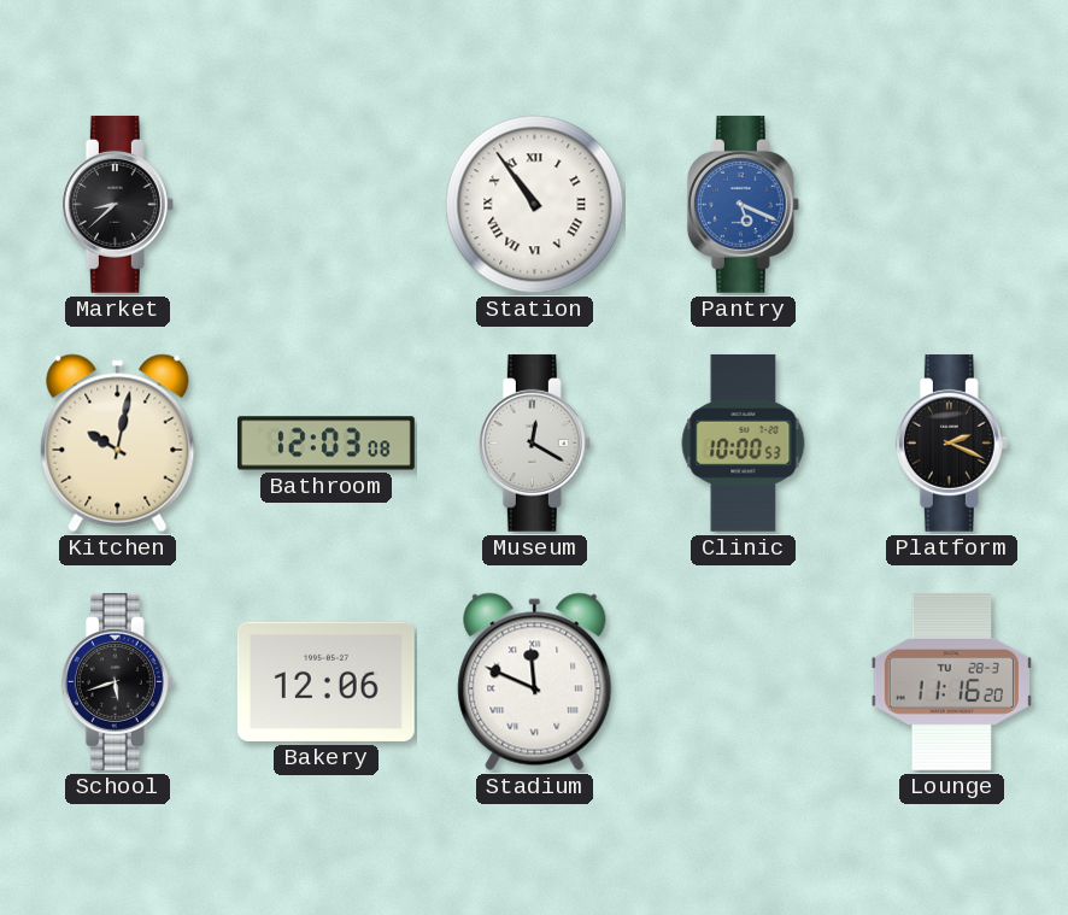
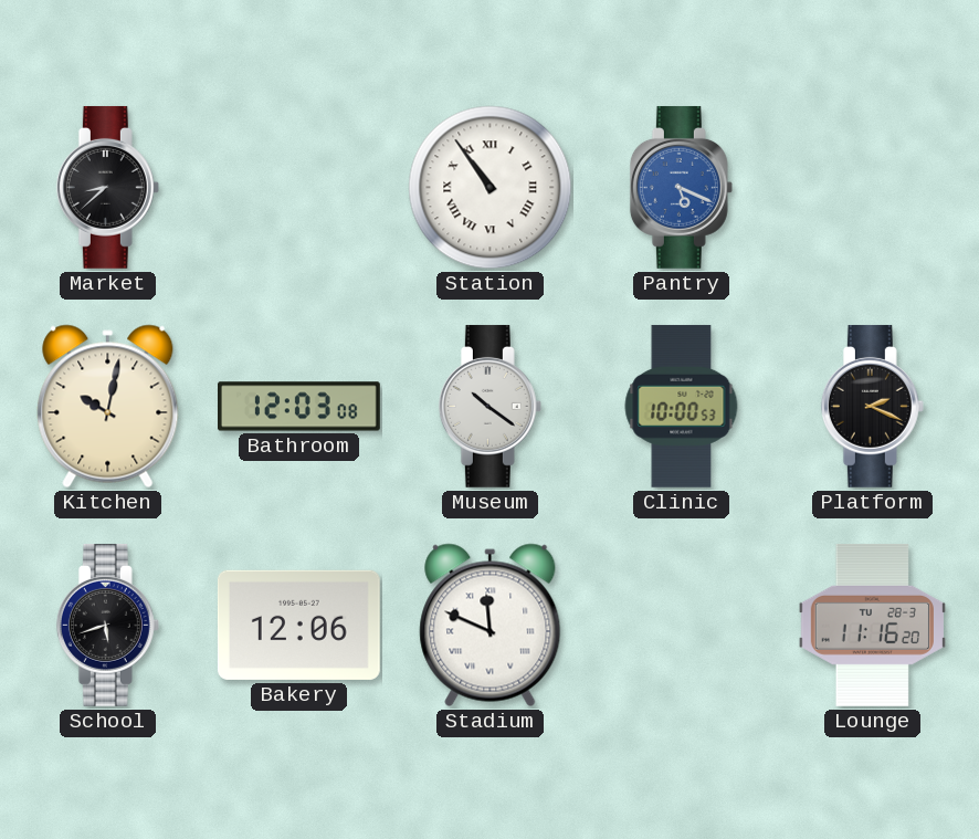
Museum: 12:20 -> 10:21
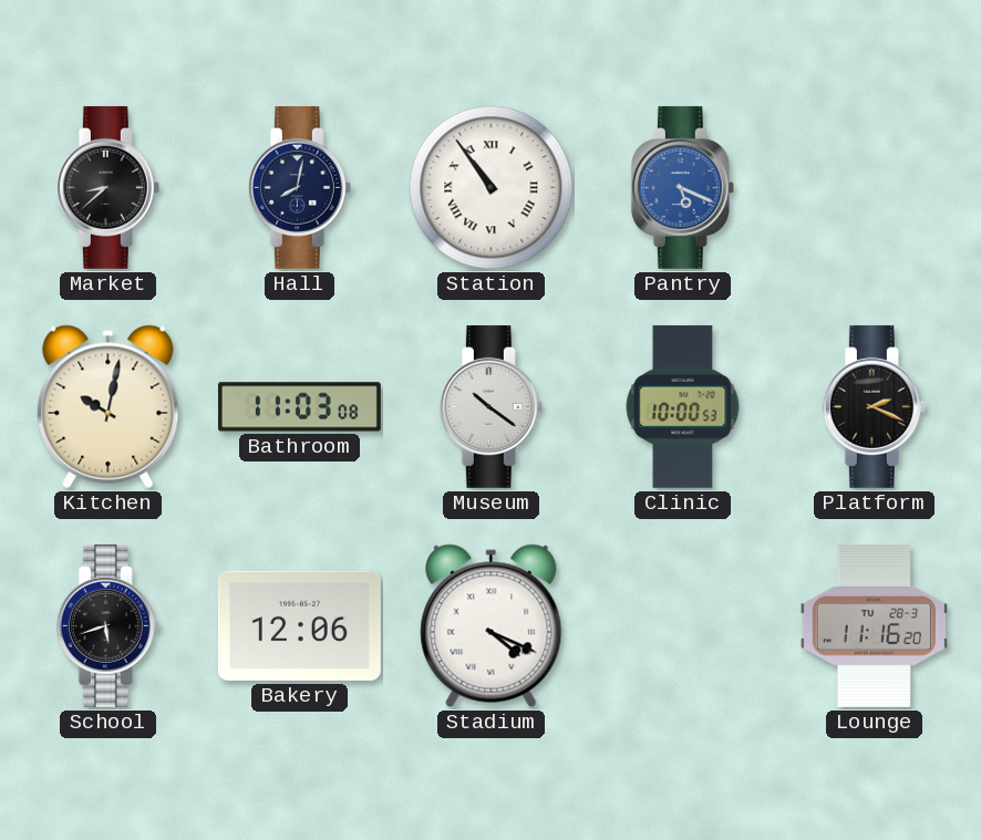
Hall: none -> 8:02
Bathroom: 12:03 -> 11:03
Stadium: 11:49 -> 4:19
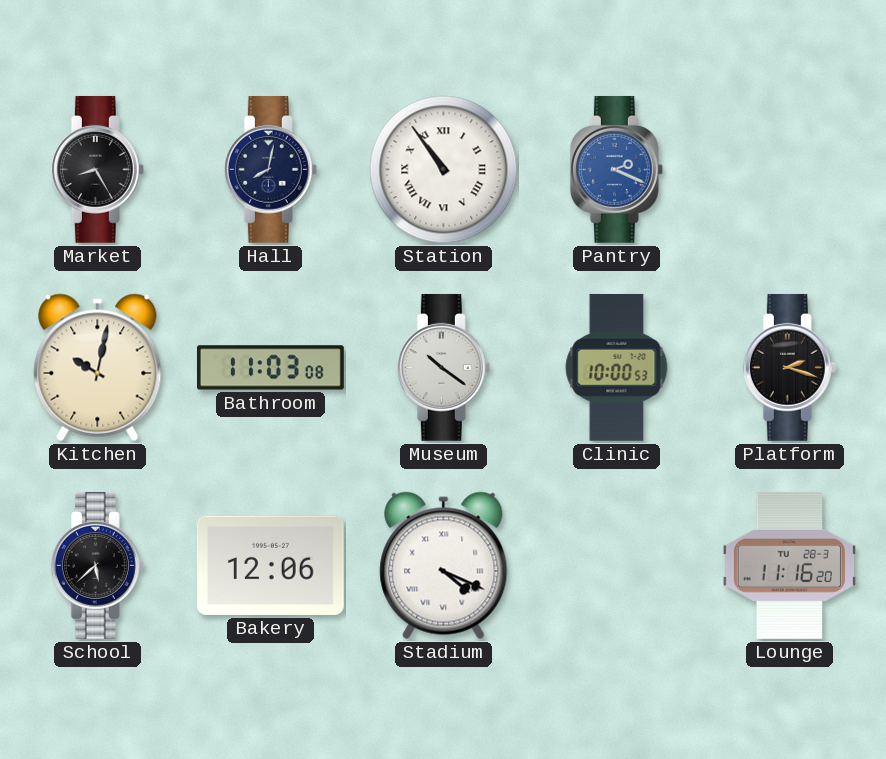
Market: 8:38 -> 8:25
Pantry: 5:19 -> 2:19
Platform: 2:19 -> 2:18
School: 5:42 -> 5:38
